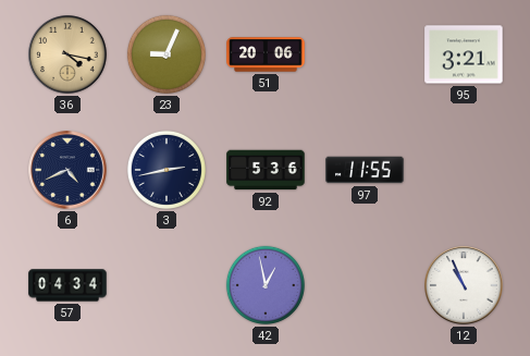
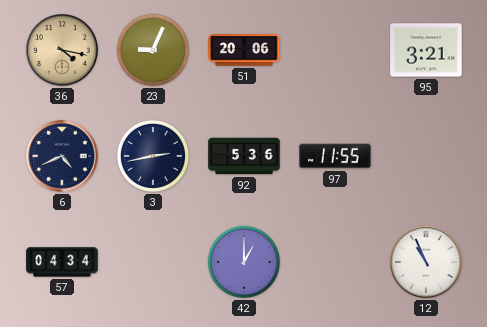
42: 12:58 -> 1:00
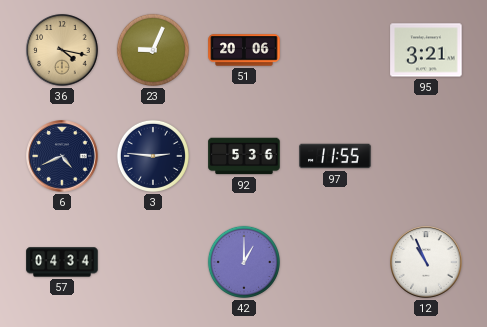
3: 2:43 -> 2:46
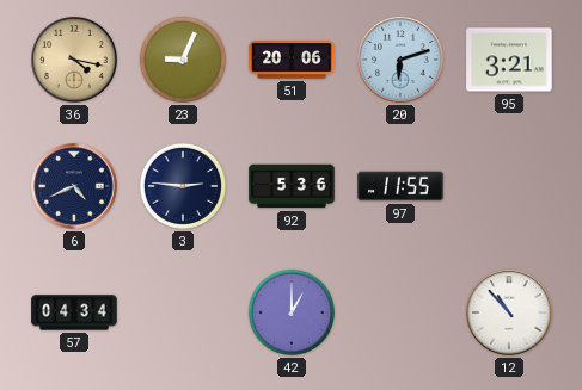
20: none -> 6:12
12: 10:56 -> 10:53
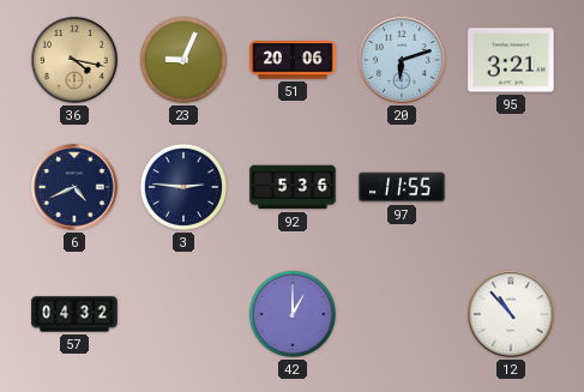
57: 04:34 -> 04:32
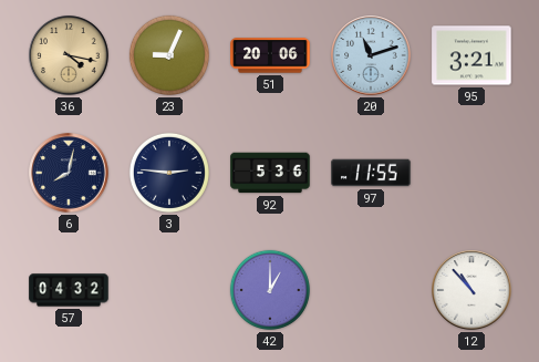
20: 6:12 -> 11:12
6: 4:41 -> 8:02
